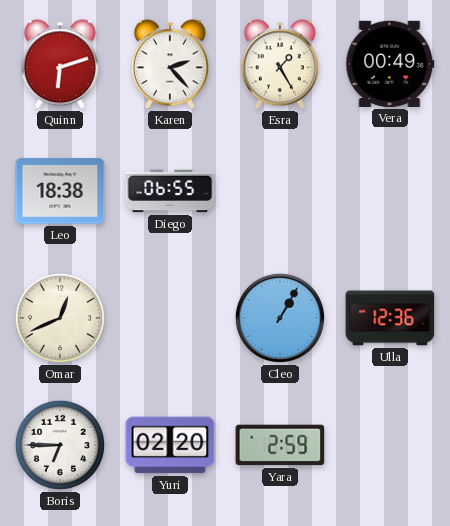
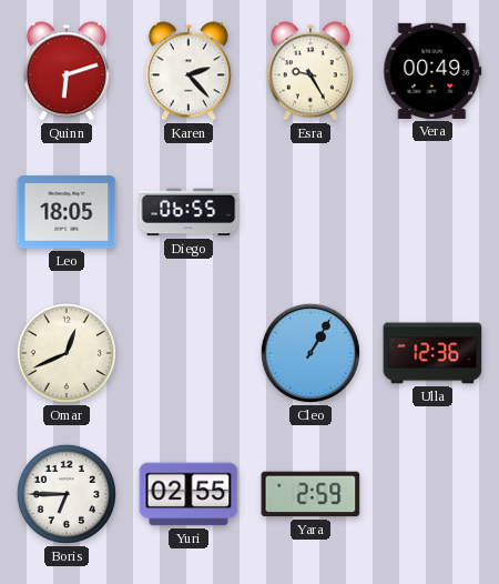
Esra: 1:25 -> 9:25
Leo: 18:38 -> 18:05
Yuri: 02:20 -> 02:55
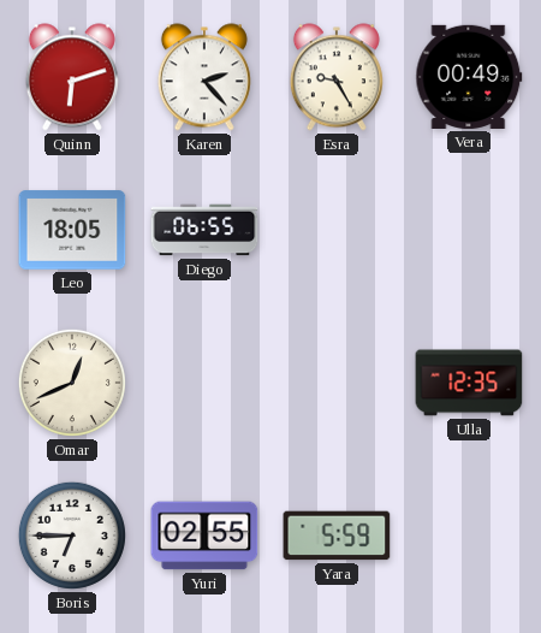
Cleo: 1:05 -> none
Ulla: 12:36 -> 12:35
Yara: 2:59 -> 5:59
